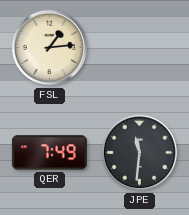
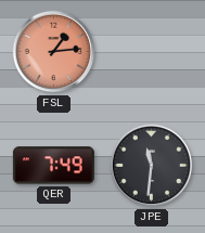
FSL dial: cream -> salmon
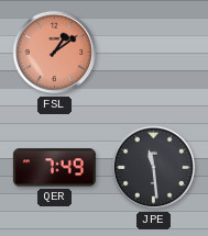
FSL: 1:14 -> 1:09
JPE: 11:31 -> 11:29
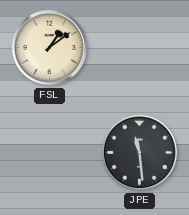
FSL dial: salmon -> cream
QER: 7:49 -> none
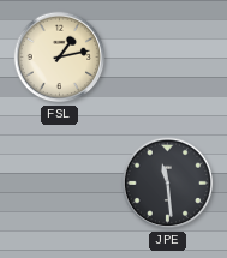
FSL: 1:09 -> 1:13
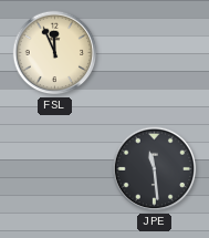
FSL: 1:13 -> 11:56
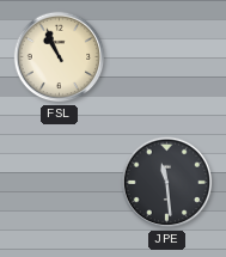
FSL: 11:56 -> 10:56
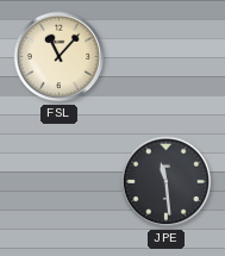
FSL: 10:56 -> 11:07
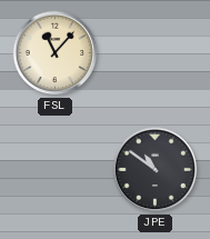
JPE: 11:29 -> 10:51
